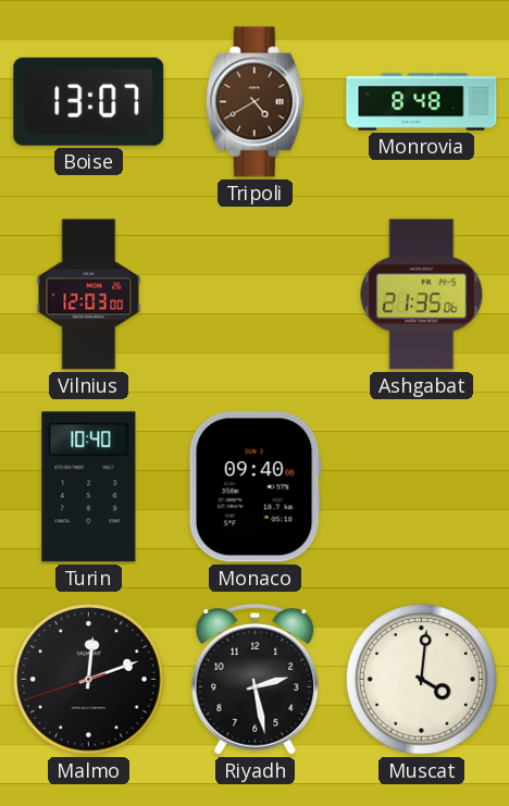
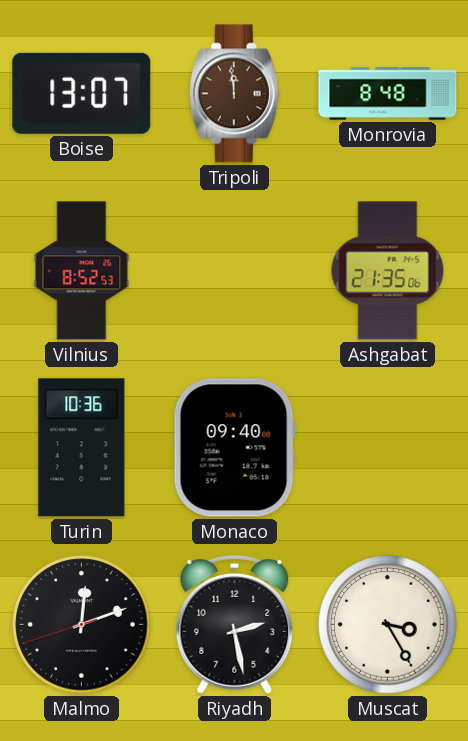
Tripoli: 4:40 -> 11:59
Vilnius: 12:03 -> 8:52
Turin: 10:40 -> 10:36
Muscat: 4:01 -> 3:25
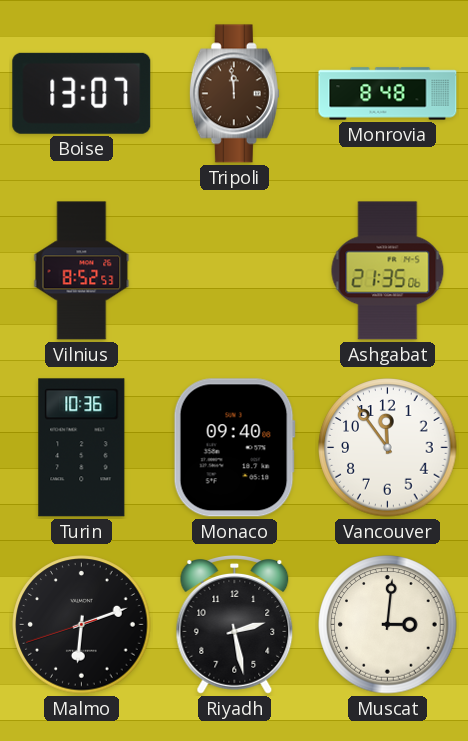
Vancouver: none -> 11:54
Malmo: 12:11 -> 6:11
Muscat: 3:25 -> 3:01
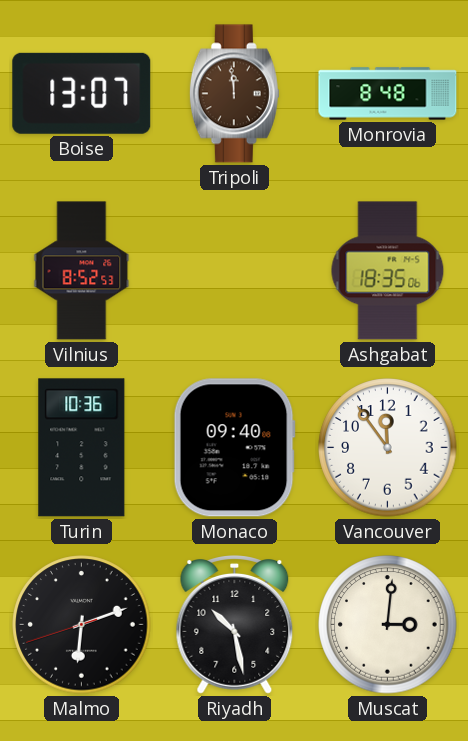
Ashgabat: 21:35 -> 18:35
Riyadh: 2:28 -> 10:28
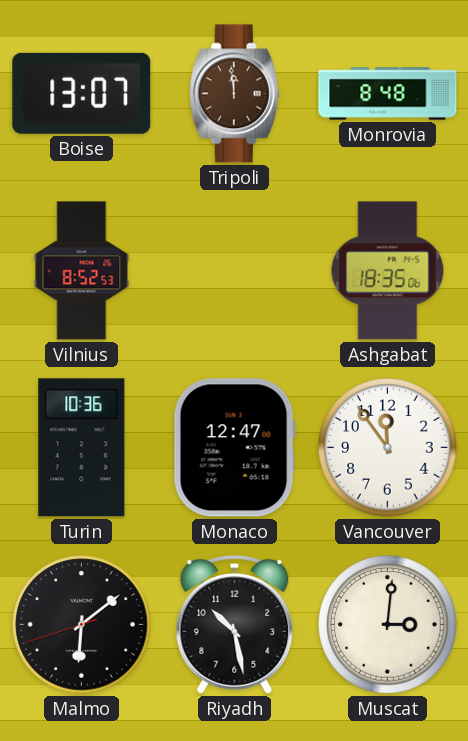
Monaco: 09:40 -> 12:47
Malmo: 6:11 -> 6:08
